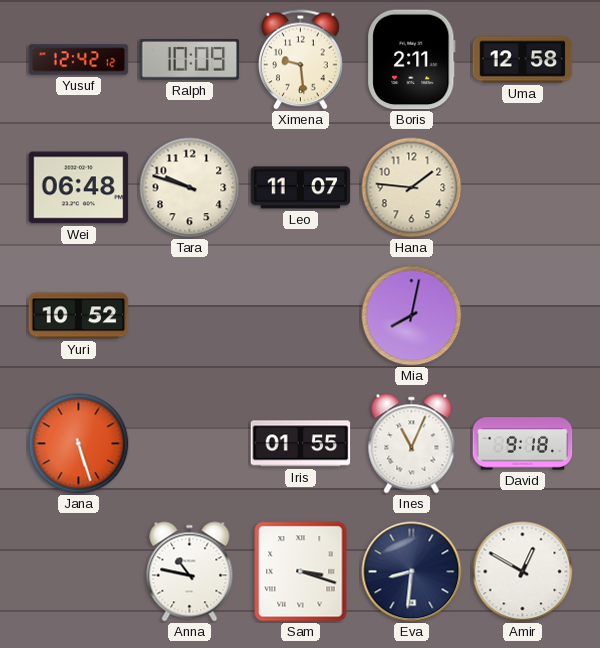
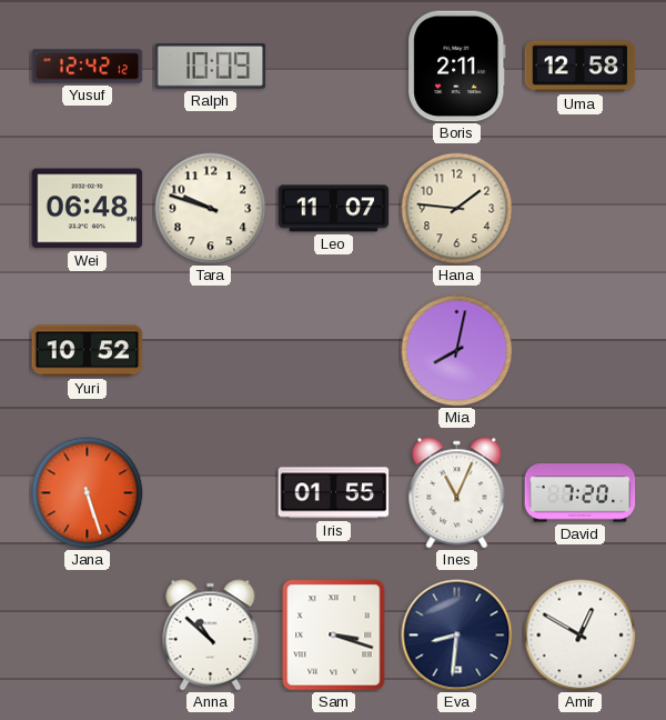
Ximena: 9:29 -> none
David: 9:18 -> 7:20
Anna: 10:47 -> 10:52
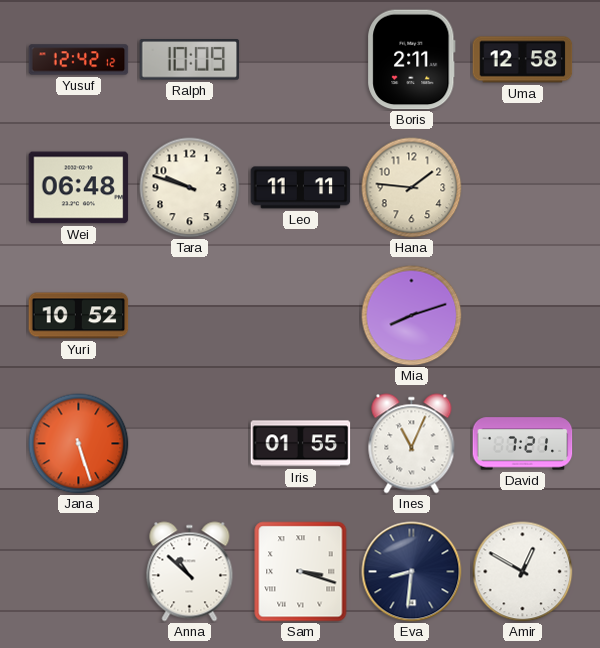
Leo: 11:07 -> 11:11
Mia: 8:02 -> 8:12
David: 7:20 -> 7:21
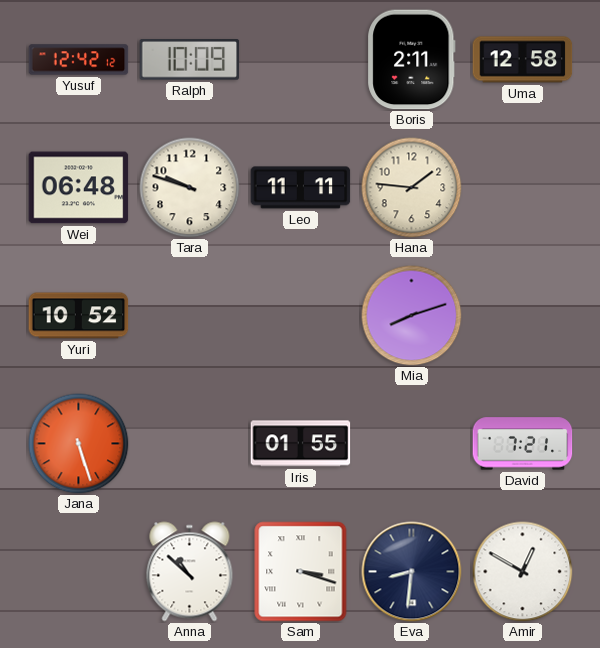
Ines: 11:04 -> none
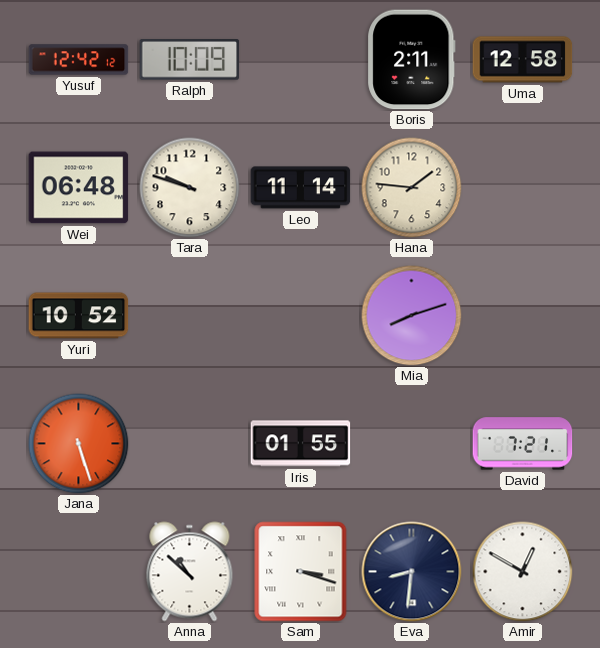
Leo: 11:11 -> 11:14
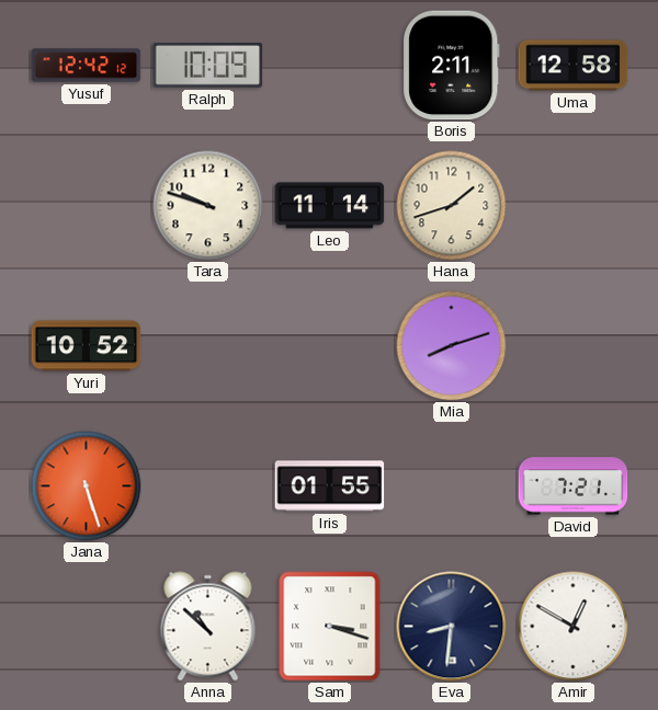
Wei: 06:48 -> none
Hana: 1:46 -> 1:42
